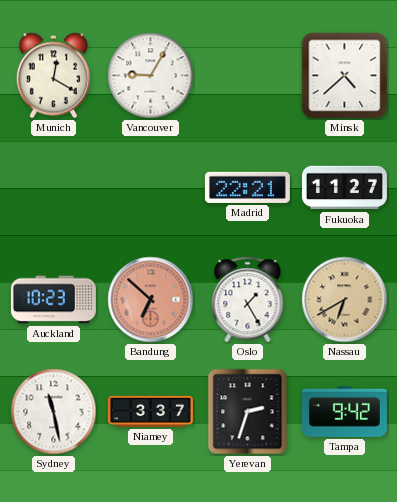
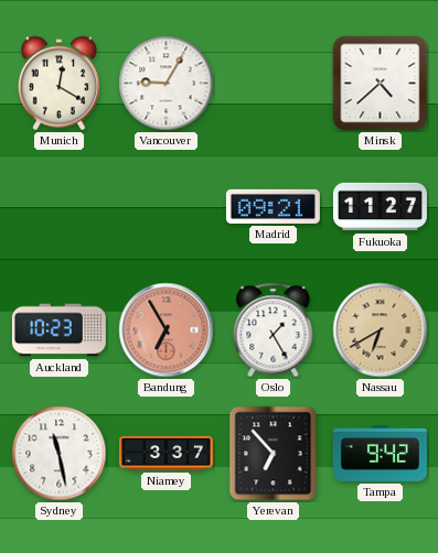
Madrid: 22:21 -> 09:21
Bandung: 6:52 -> 6:55
Yerevan: 2:33 -> 6:53
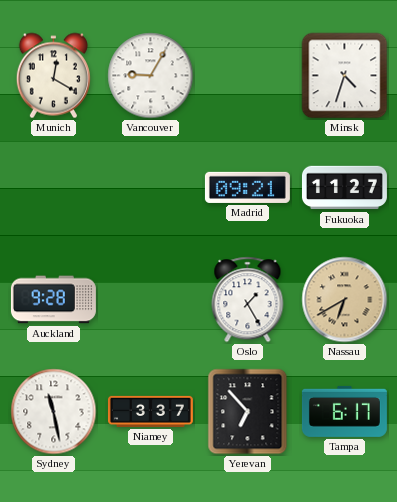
Minsk: 4:38 -> 4:33
Auckland: 10:23 -> 9:28
Bandung: 6:55 -> none
Tampa: 9:42 -> 6:17
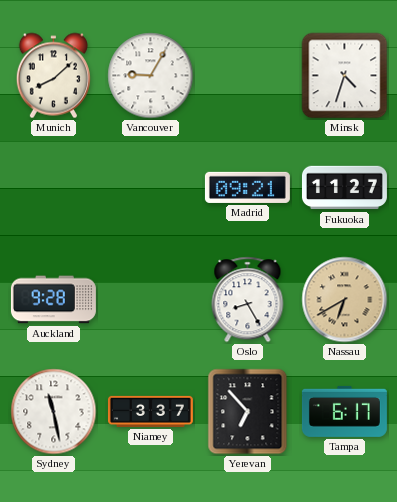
Munich: 12:20 -> 8:08
Oslo: 1:25 -> 8:25
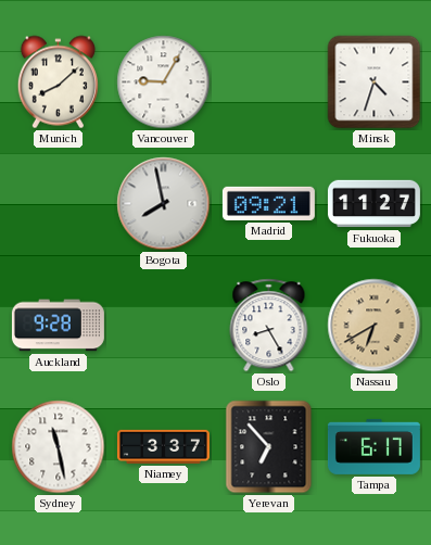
Bogota: none -> 7:58
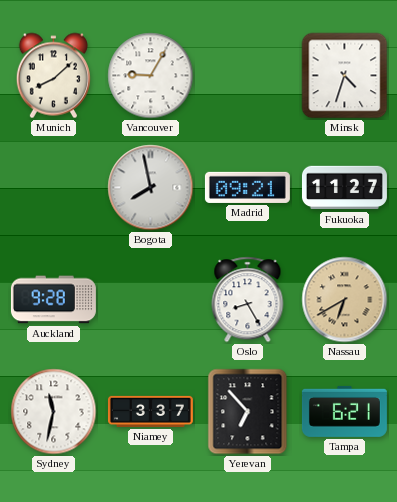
Sydney: 11:28 -> 11:32
Tampa: 6:17 -> 6:21
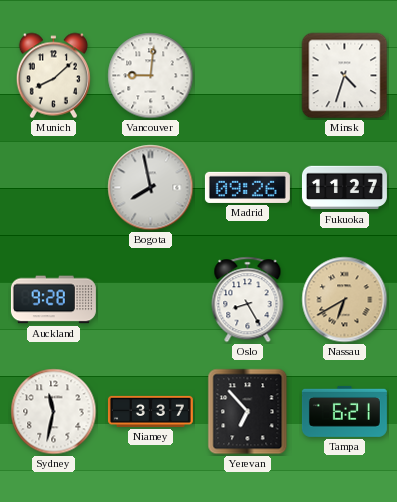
Vancouver: 9:05 -> 9:01
Madrid: 09:21 -> 09:26
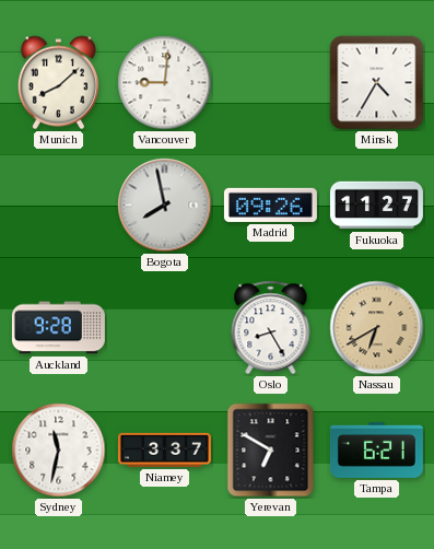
Minsk: 4:33 -> 4:35
Yerevan: 6:53 -> 6:50
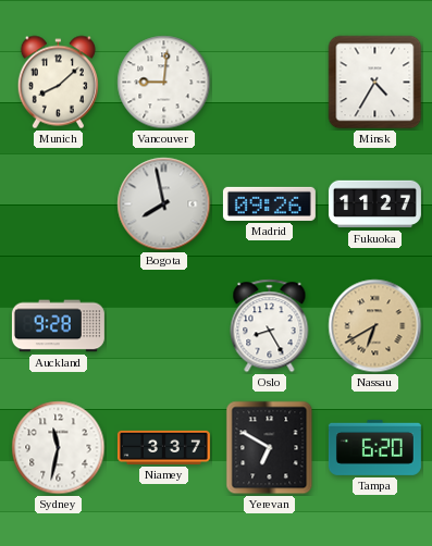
Tampa: 6:21 -> 6:20
